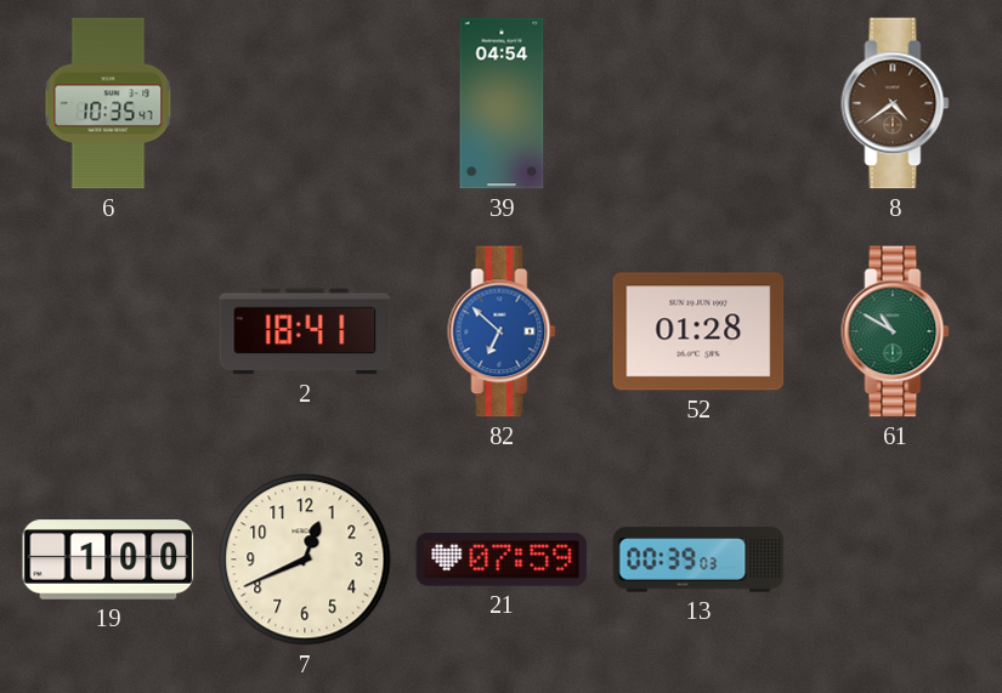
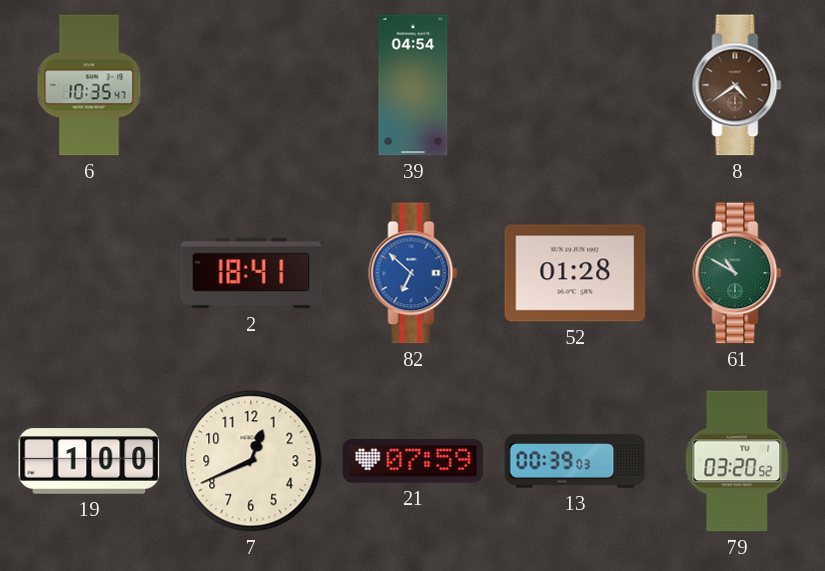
79: none -> 03:20
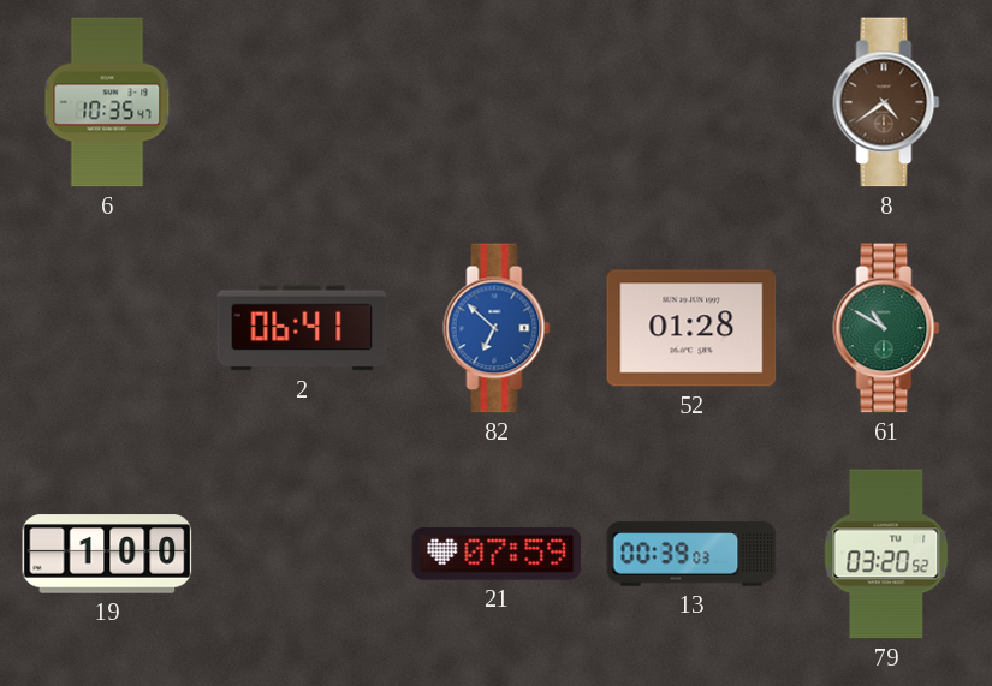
39: 04:54 -> none
2: 18:41 -> 06:41
7: 12:41 -> none
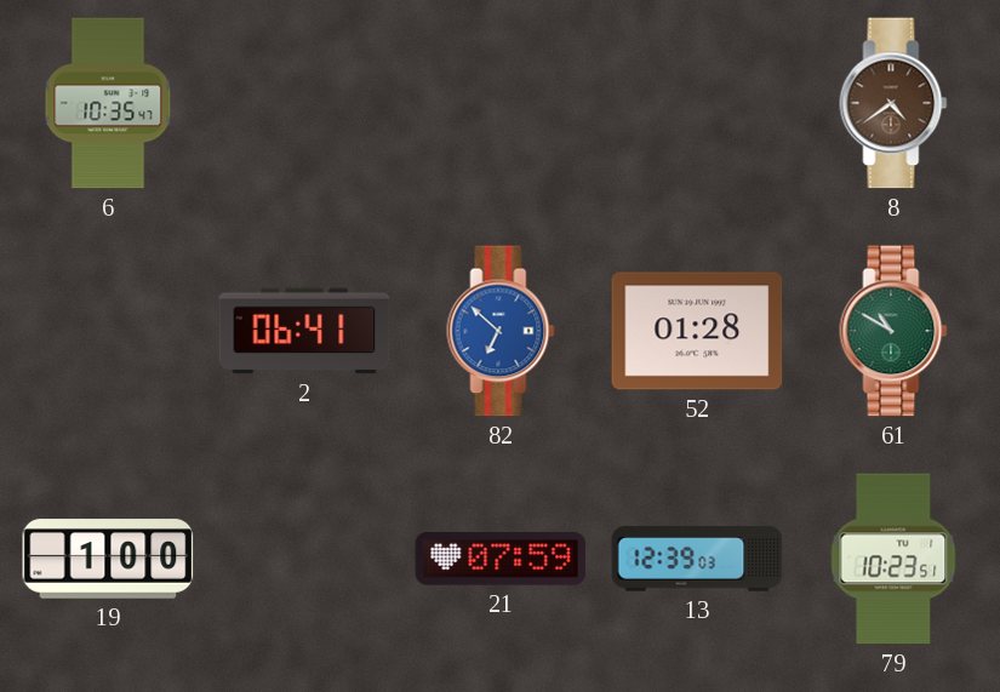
13: 00:39 -> 12:39
79: 03:20 -> 10:23
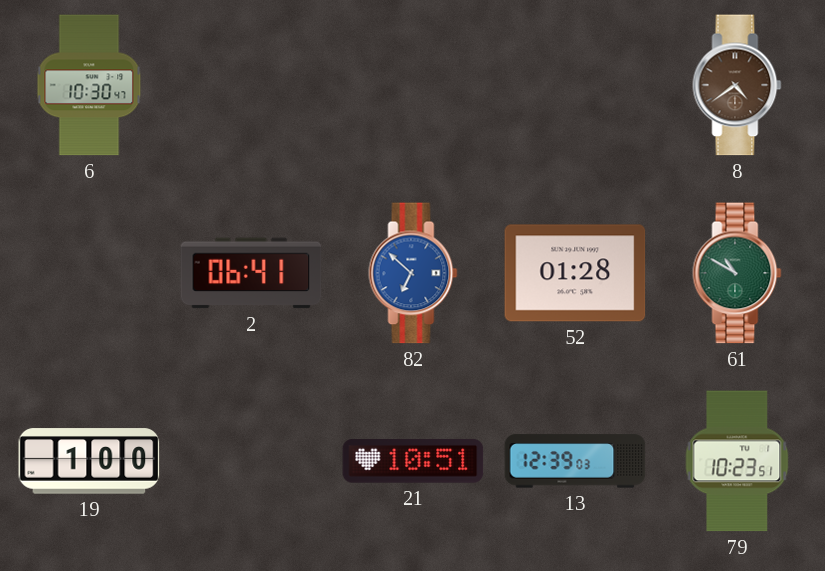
6: 10:35 -> 10:30
21: 07:59 -> 10:51
